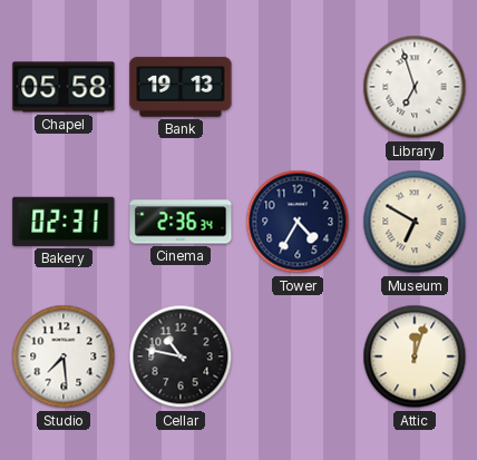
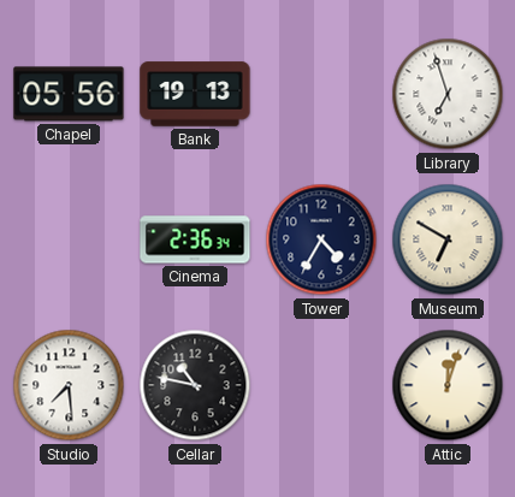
Chapel: 05:58 -> 05:56
Bakery: 02:31 -> none
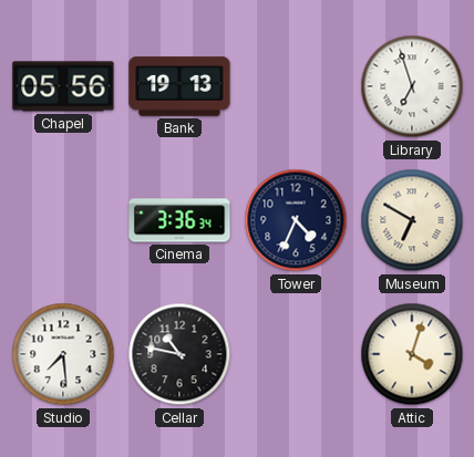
Cinema: 2:36 -> 3:36
Tower: 4:35 -> 4:34
Attic: 12:03 -> 4:03
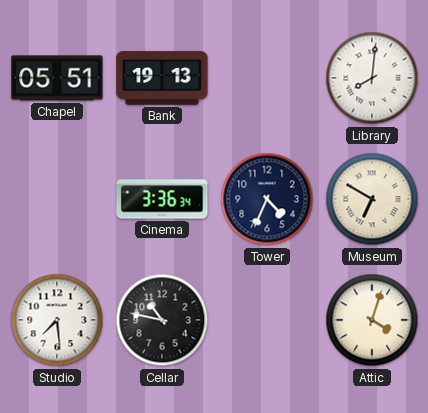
Chapel: 05:56 -> 05:51
Library: 6:57 -> 8:01
